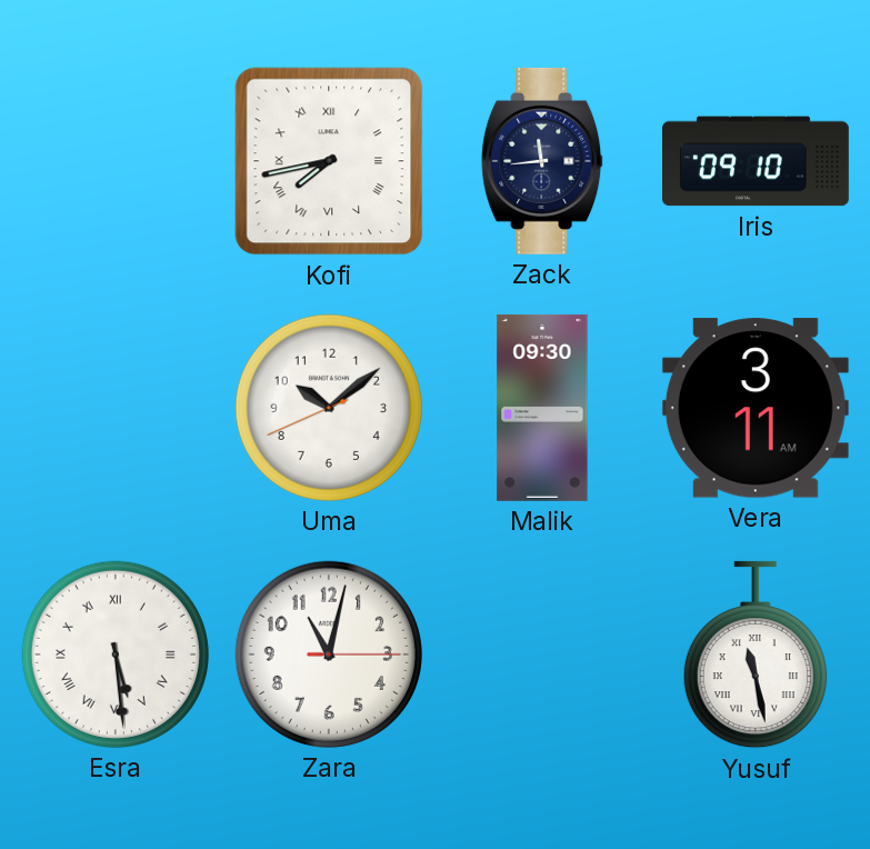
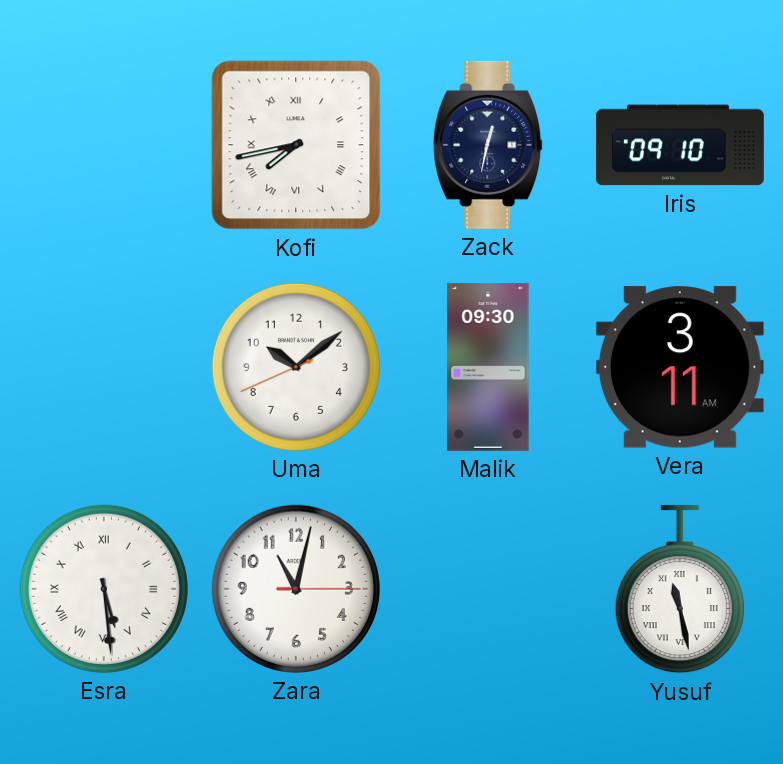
Zack: 11:44 -> 12:32
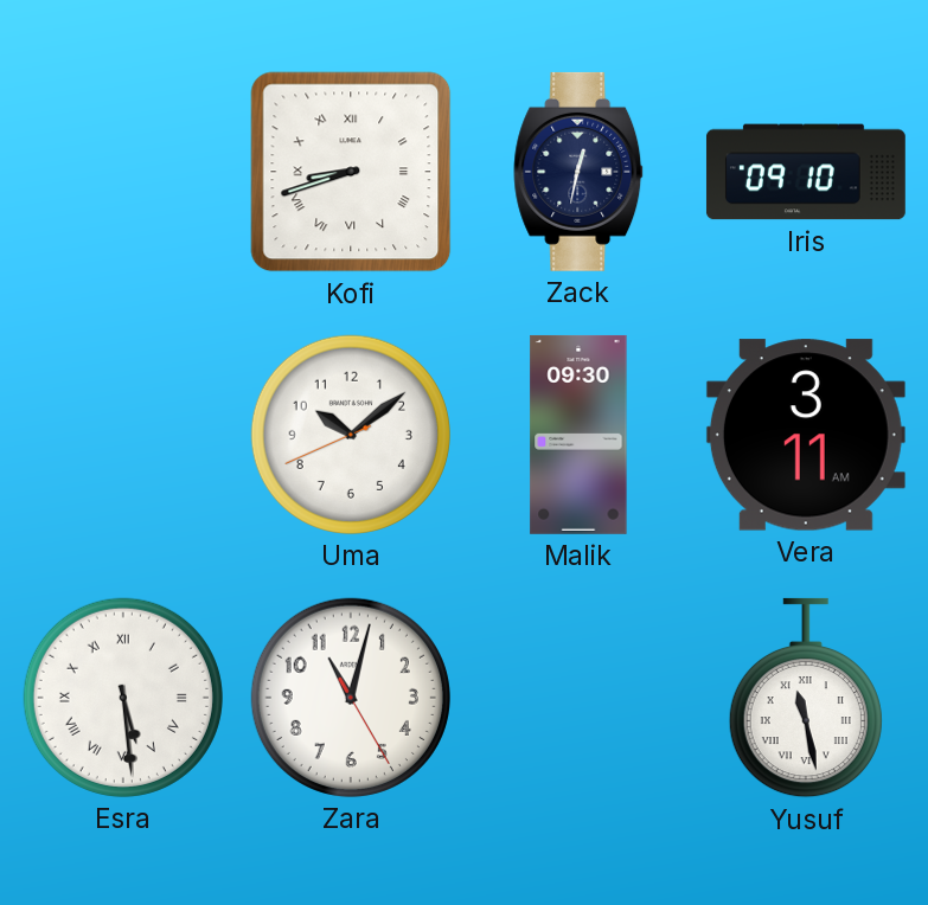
Kofi: 7:43 -> 8:42
Zara: 11:02:15 -> 11:02:25
